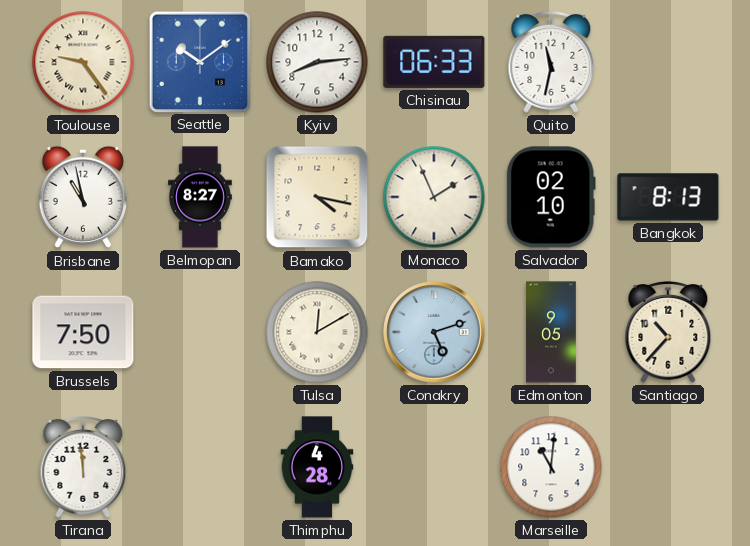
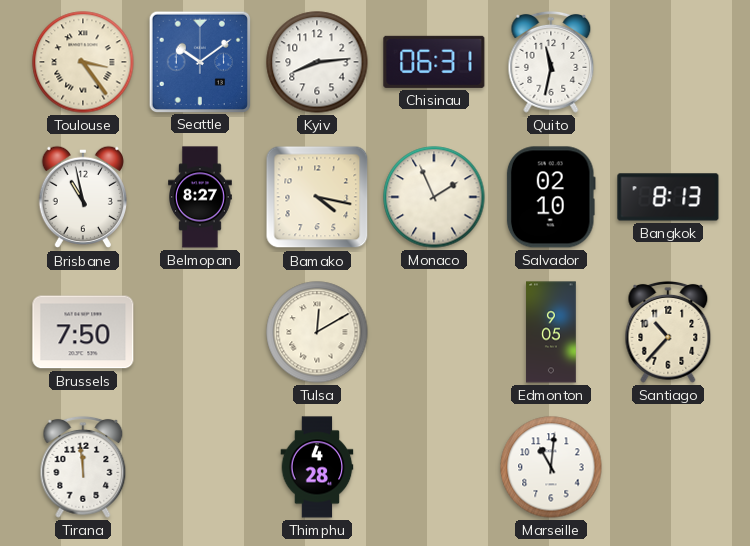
Toulouse: 9:24 -> 3:24
Chisinau: 06:33 -> 06:31
Conakry: 5:12 -> none
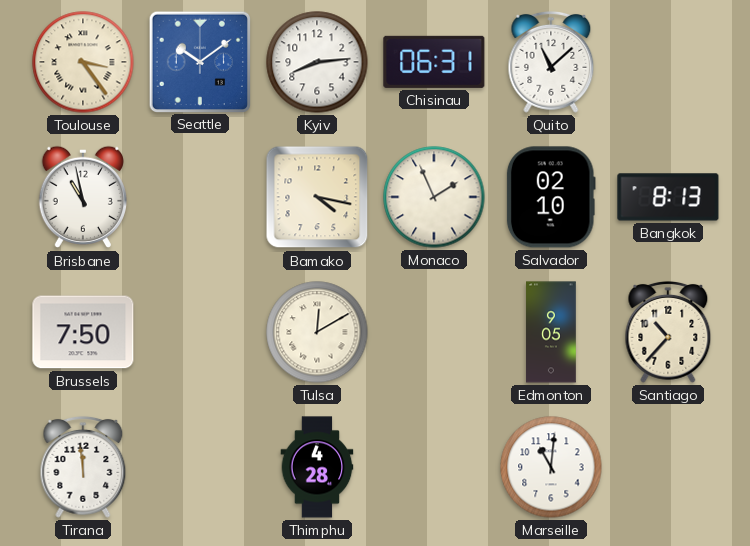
Quito: 11:32 -> 11:08
Belmopan: 8:27 -> none
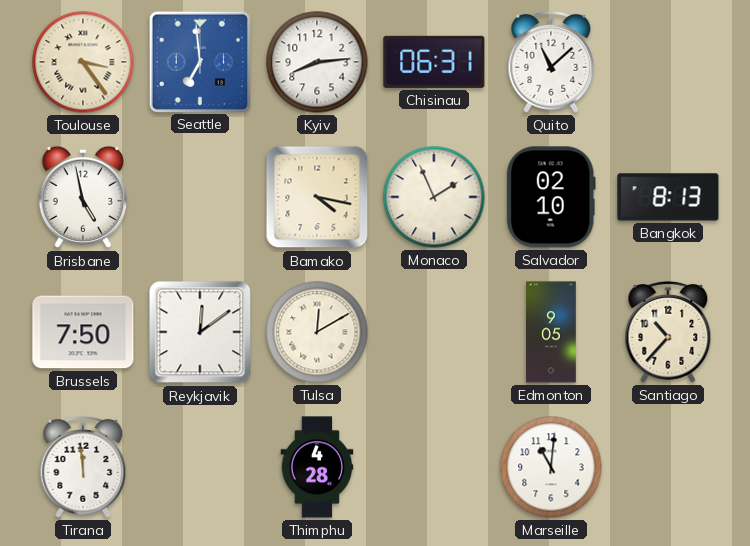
Seattle: 10:09 -> 6:59
Brisbane: 10:58 -> 4:58
Reykjavik: none -> 12:09
